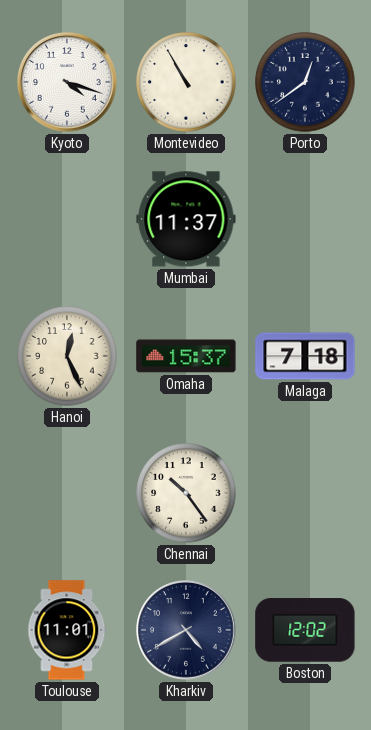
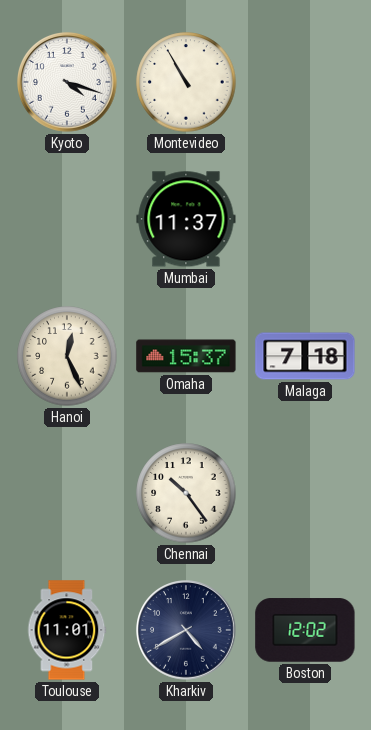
Porto: 12:39 -> none
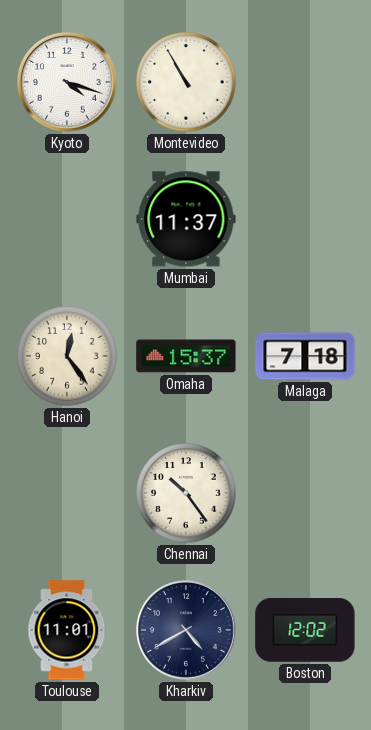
Hanoi: 12:26 -> 12:24
